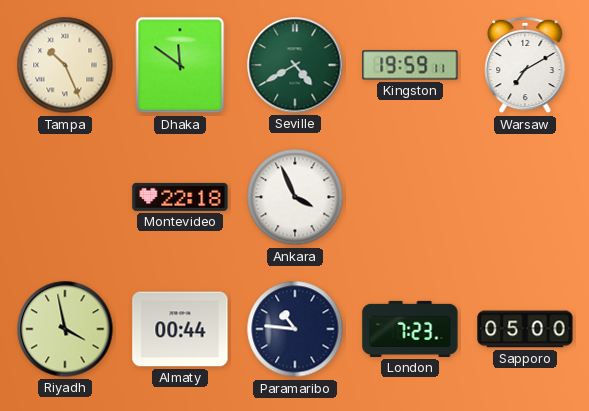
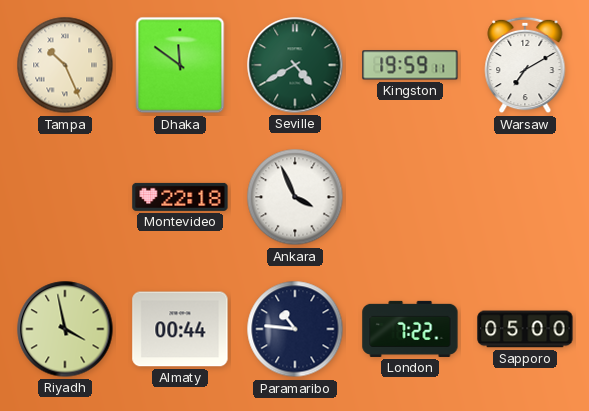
London: 7:23 -> 7:22
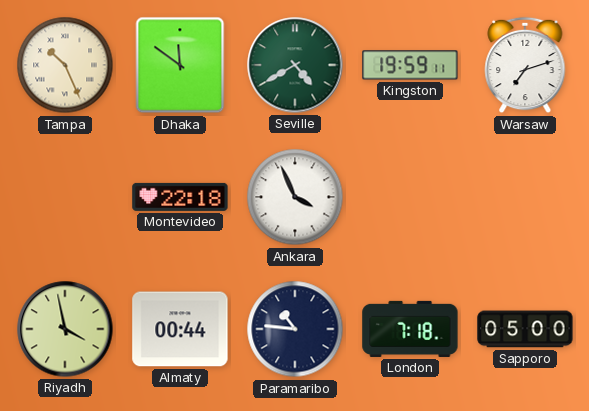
Warsaw: 7:10 -> 7:12
London: 7:22 -> 7:18
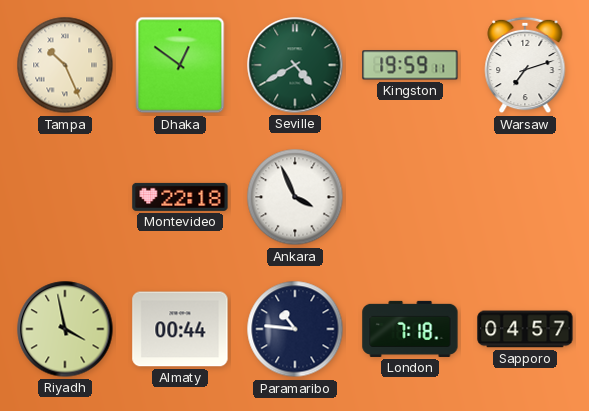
Dhaka: 11:51 -> 12:51
Sapporo: 05:00 -> 04:57
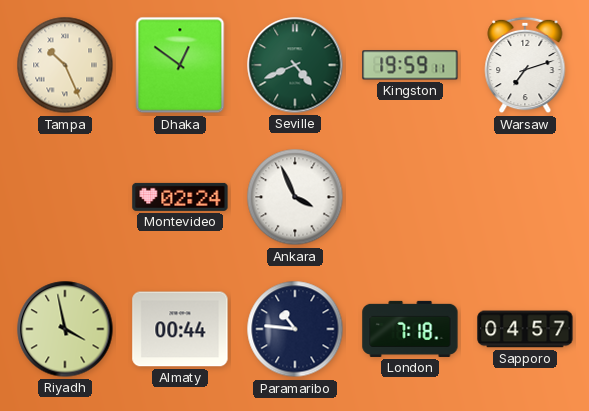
Seville: 4:40 -> 4:41
Montevideo: 22:18 -> 02:24
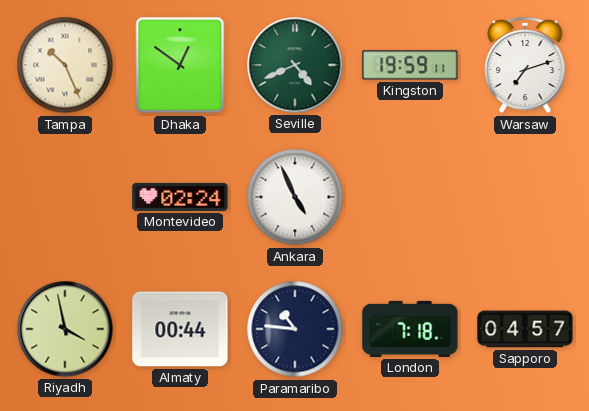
Ankara: 3:56 -> 4:56
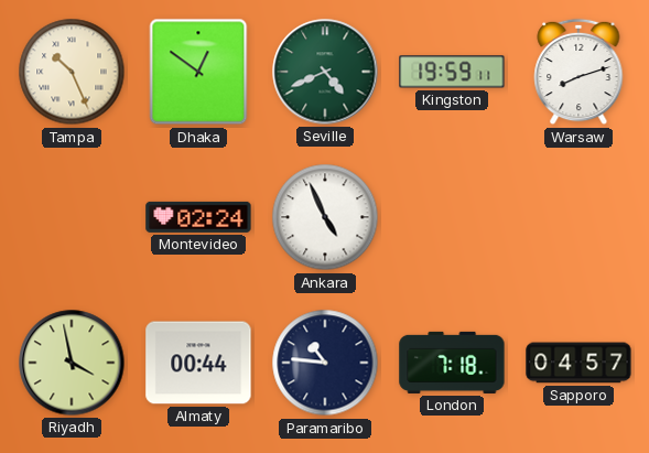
Warsaw: 7:12 -> 8:12
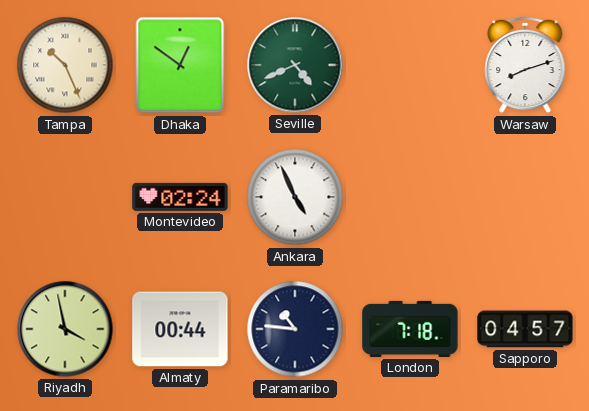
Kingston: 19:59 -> none
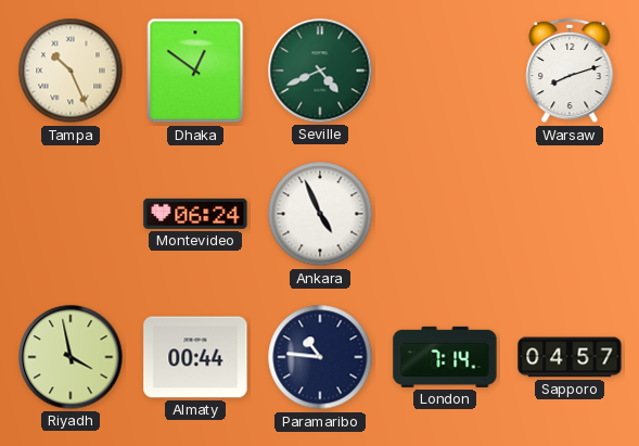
Montevideo: 02:24 -> 06:24
London: 7:18 -> 7:14
